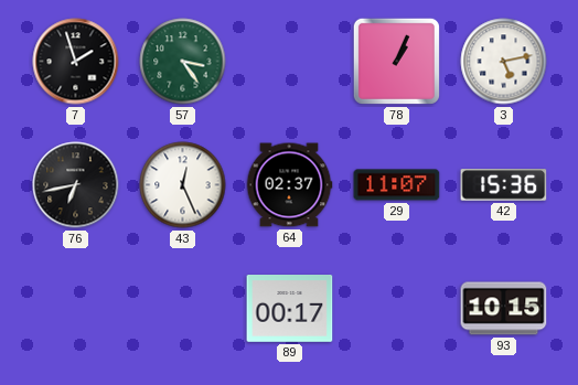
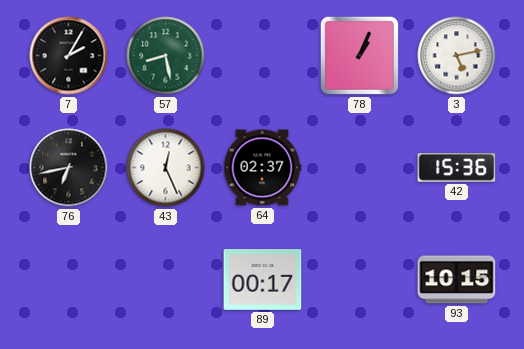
7: 1:57 -> 2:05
57: 3:24 -> 8:28
29: 11:07 -> none
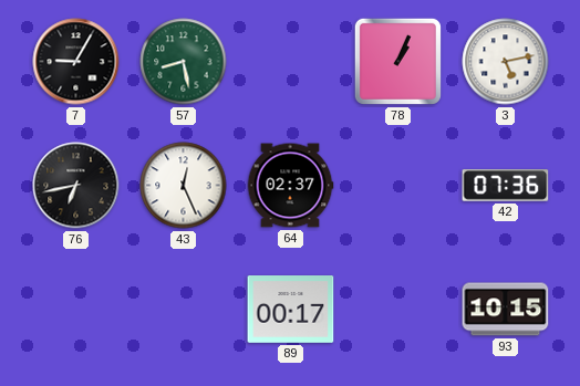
7: 2:05 -> 9:05
42: 15:36 -> 07:36
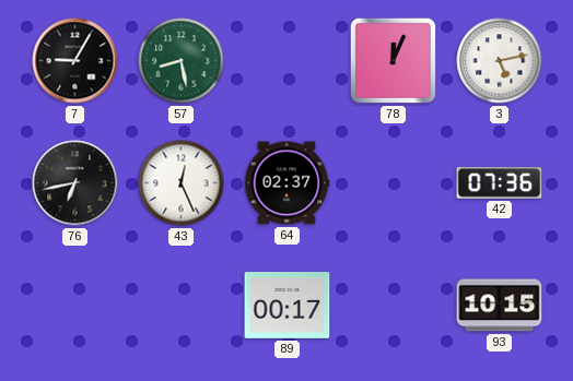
78: 1:04 -> 12:04
